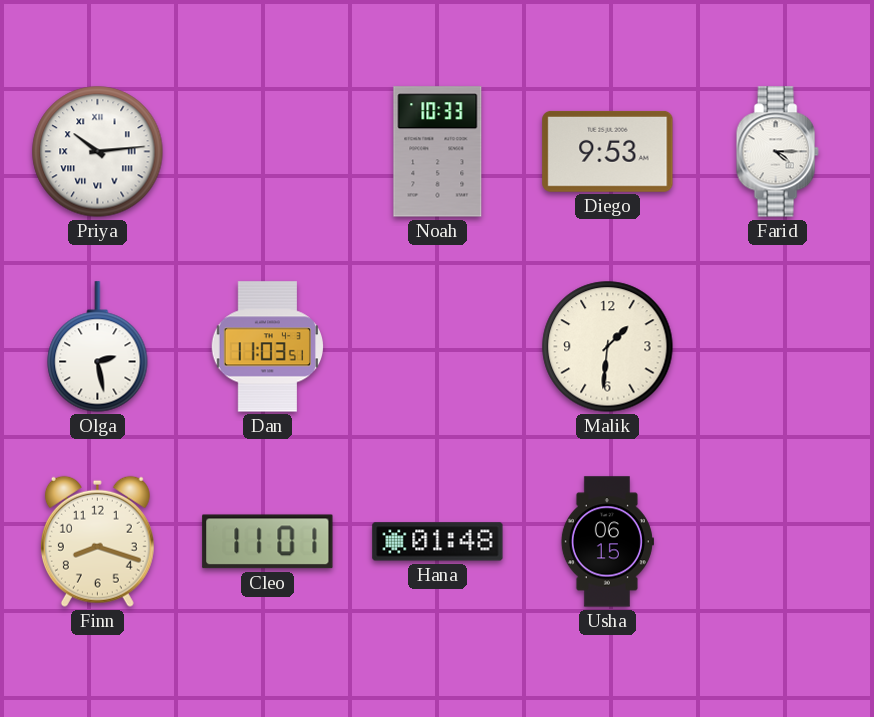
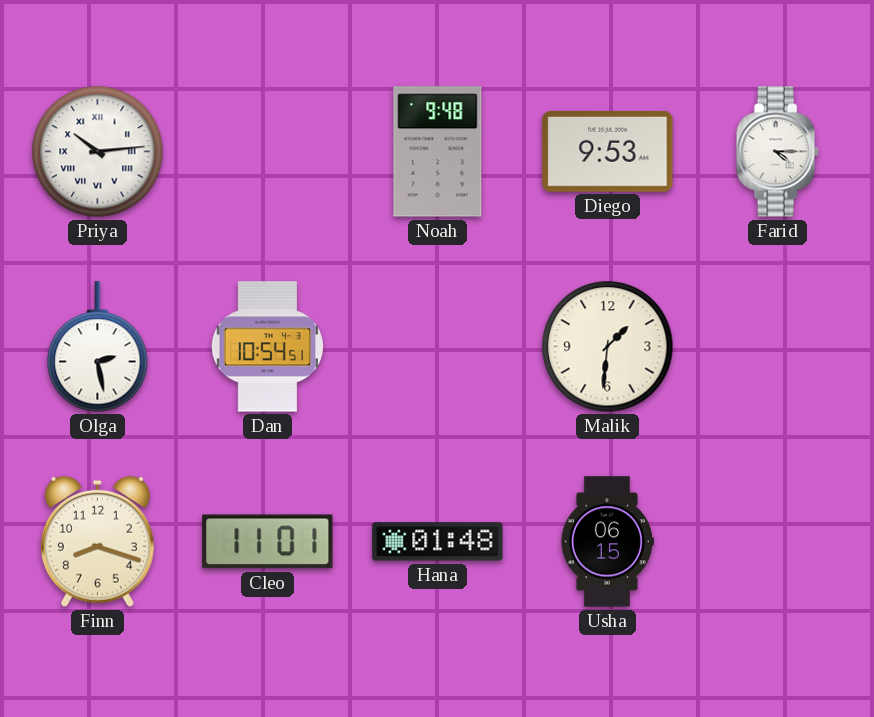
Noah: 10:33 -> 9:48
Dan: 11:03 -> 10:54
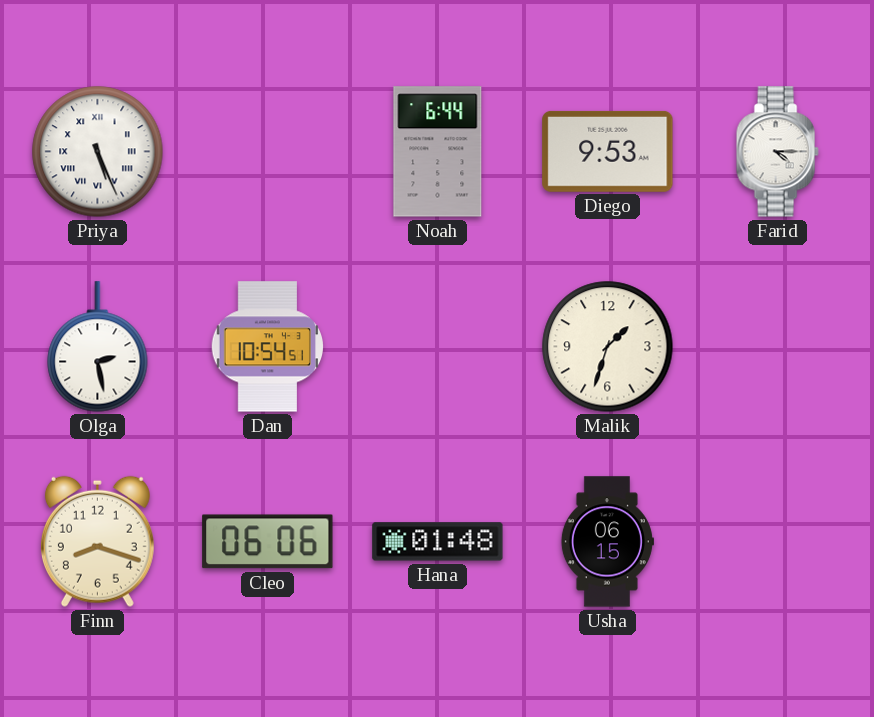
Priya: 10:14 -> 5:26
Noah: 9:48 -> 6:44
Malik: 1:31 -> 1:33
Cleo: 11:01 -> 06:06
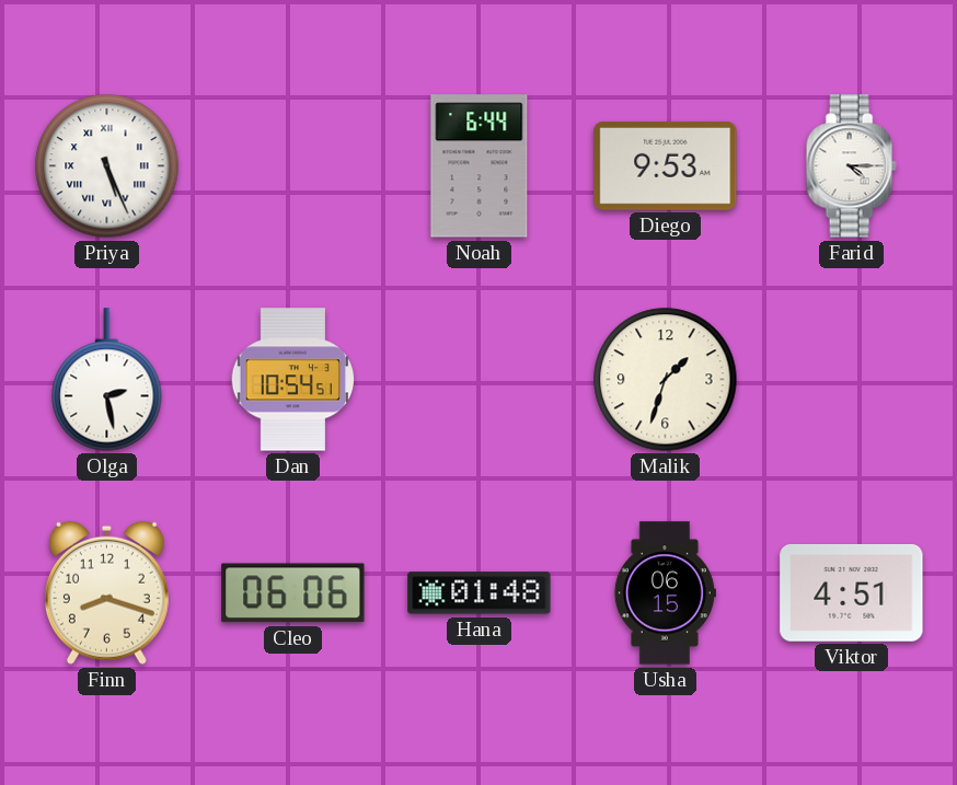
Viktor: none -> 4:51
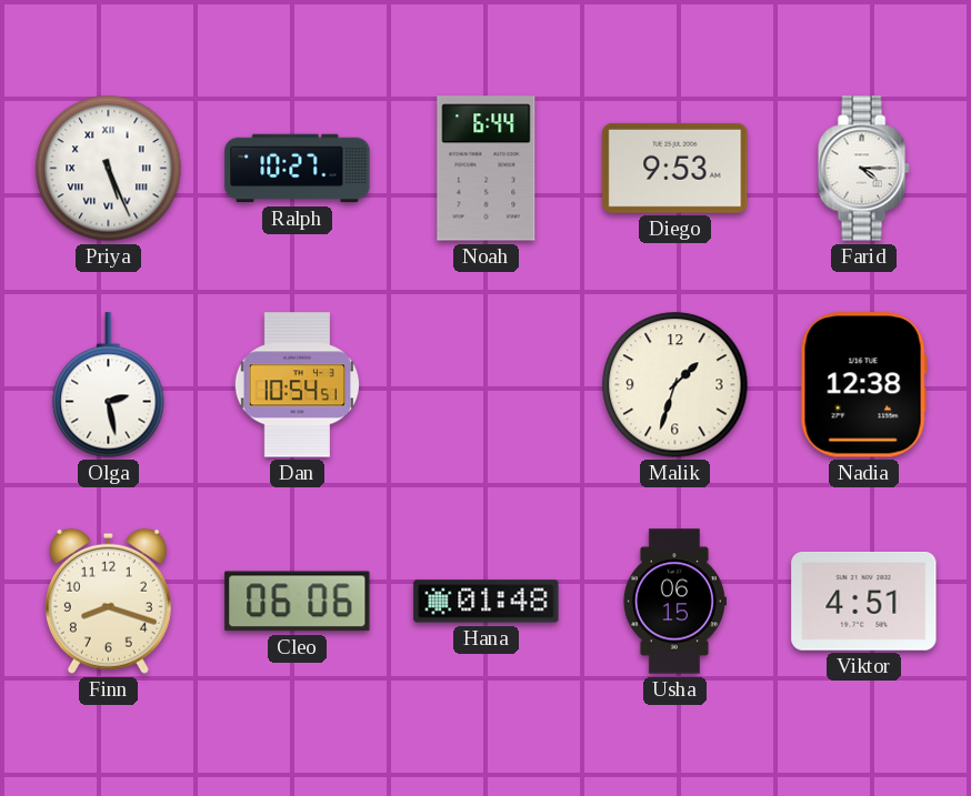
Ralph: none -> 10:27
Nadia: none -> 12:38
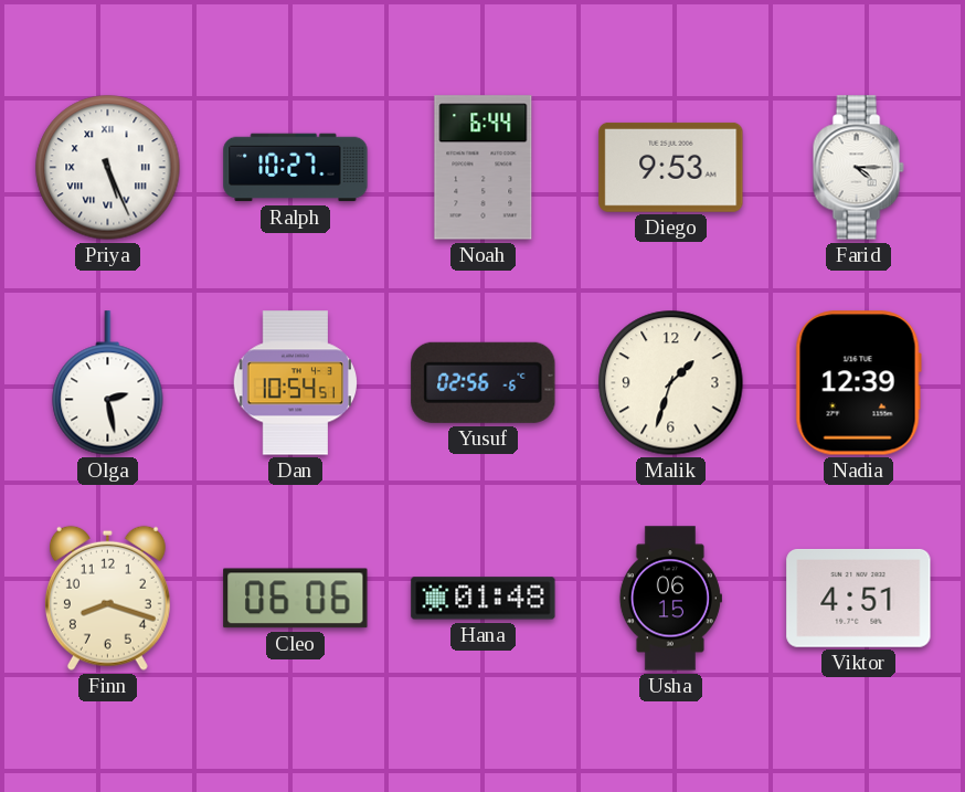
Yusuf: none -> 02:56
Nadia: 12:38 -> 12:39
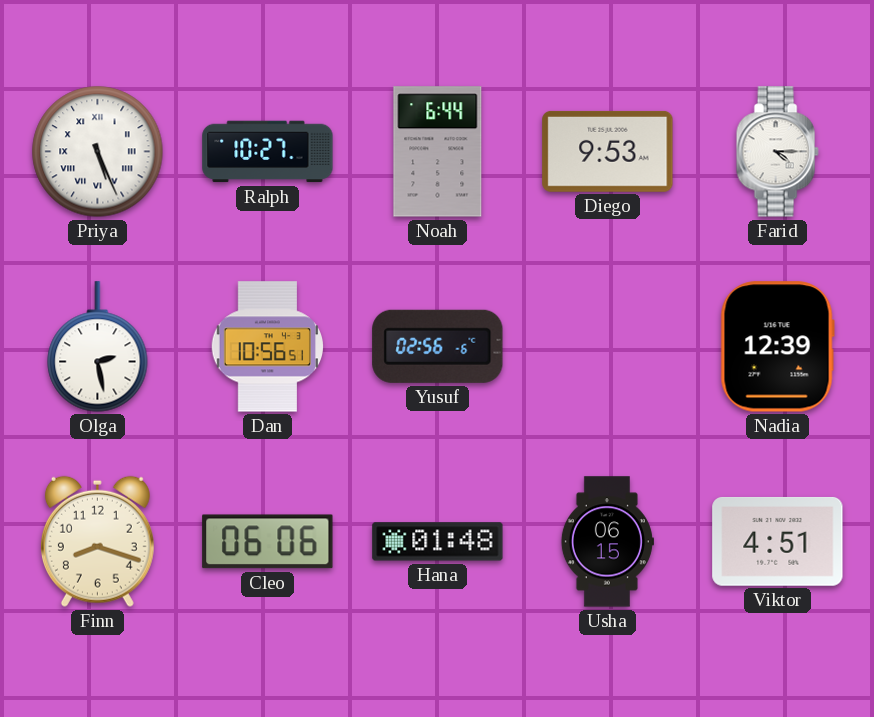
Dan: 10:54 -> 10:56
Malik: 1:33 -> none
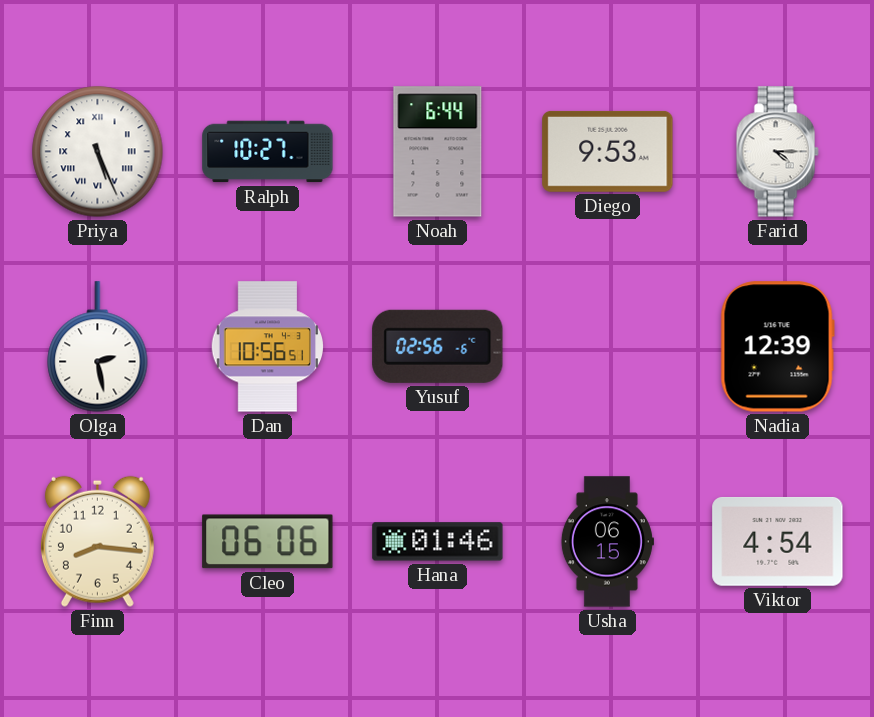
Finn: 8:18 -> 8:16
Hana: 01:48 -> 01:46
Viktor: 4:51 -> 4:54
